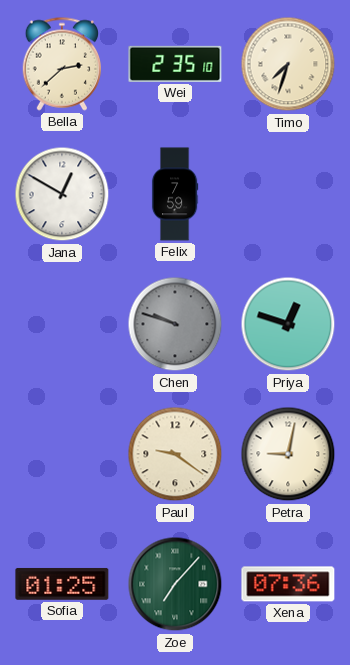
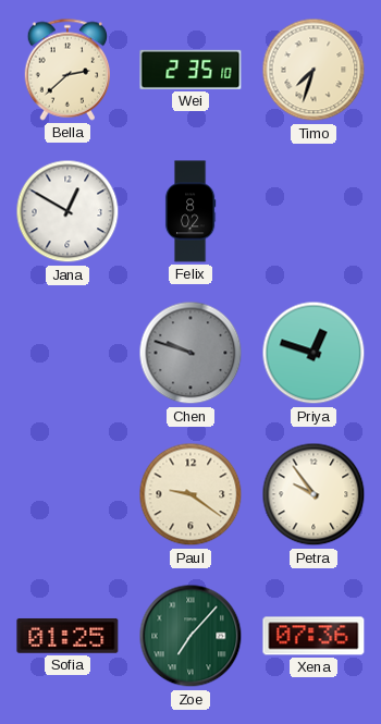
Felix: 7:59 -> 8:02
Petra: 9:02 -> 9:54
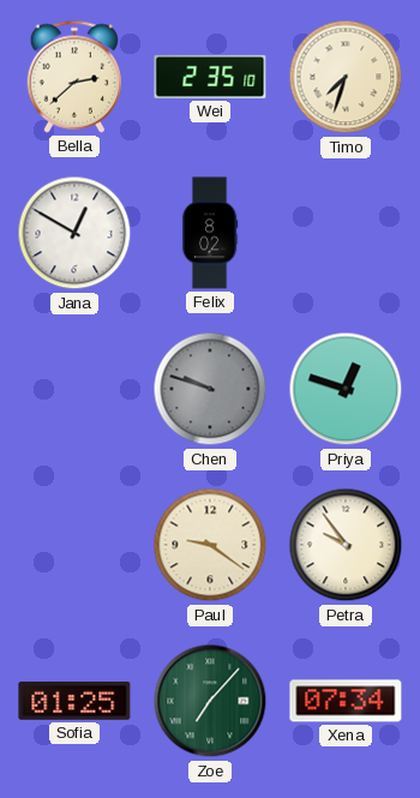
Xena: 07:36 -> 07:34
